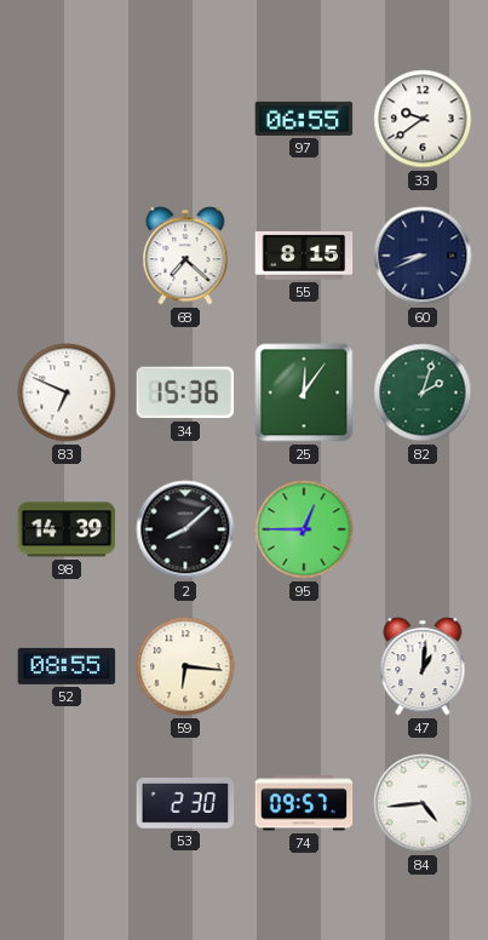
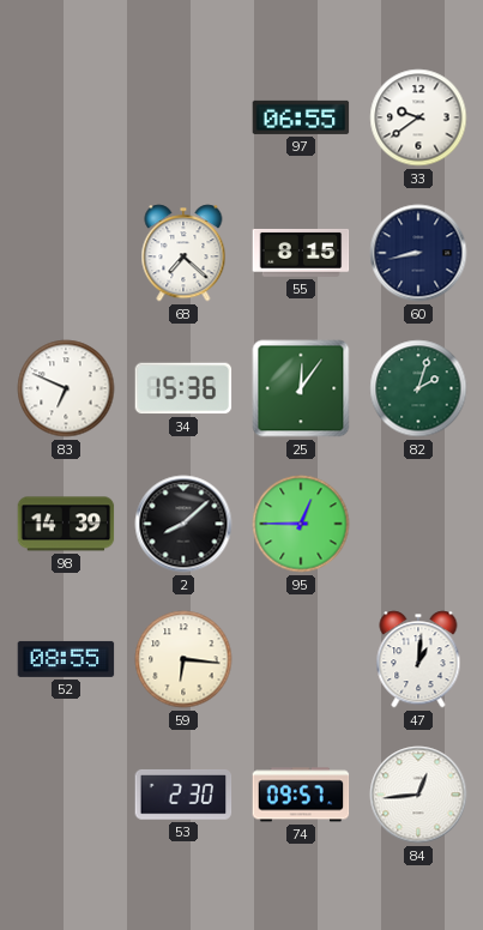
60: 8:41 -> 8:43
84: 4:44 -> 12:44
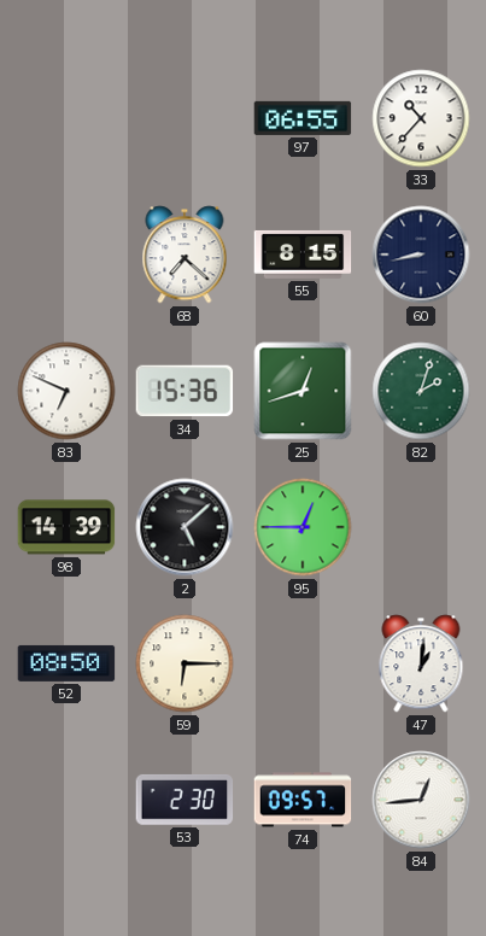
33: 9:39 -> 10:37
25: 12:06 -> 12:42
2: 8:08 -> 5:08
52: 08:55 -> 08:50
59: 6:16 -> 6:15
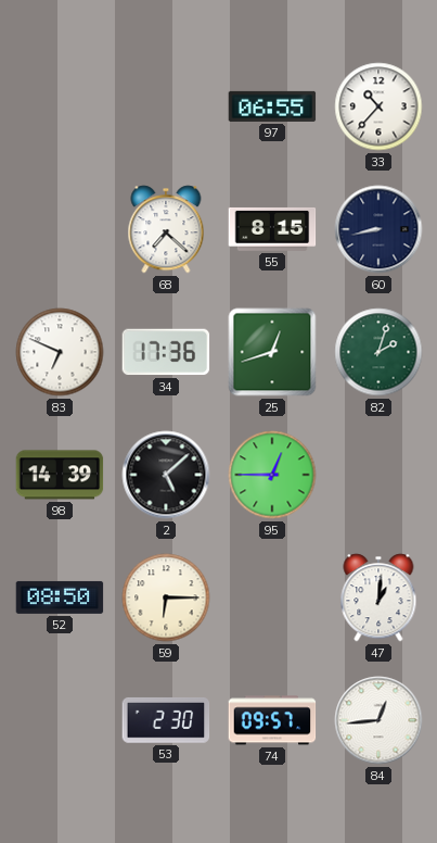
34: 15:36 -> 17:36
